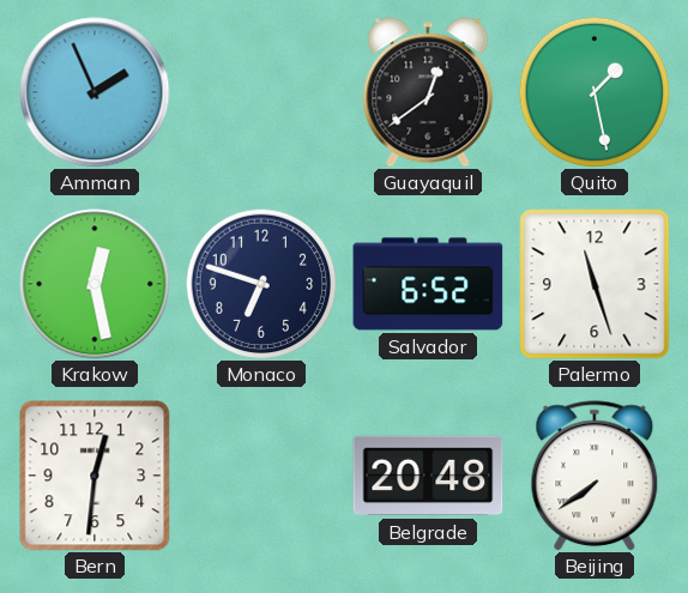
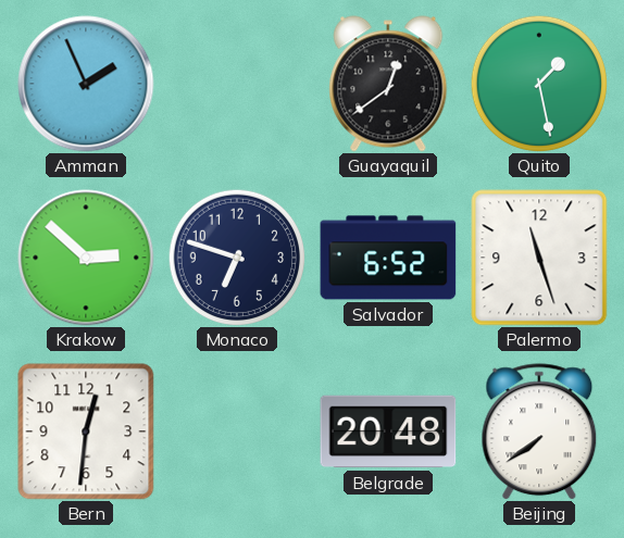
Krakow: 12:28 -> 2:52
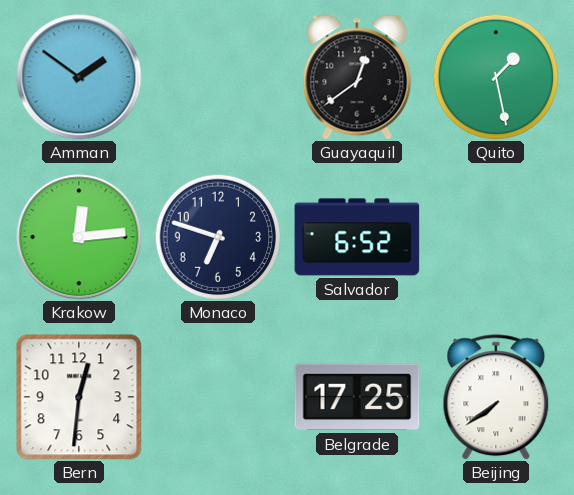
Amman: 1:56 -> 1:51
Krakow: 2:52 -> 12:14
Palermo: 11:27 -> none
Belgrade: 20:48 -> 17:25
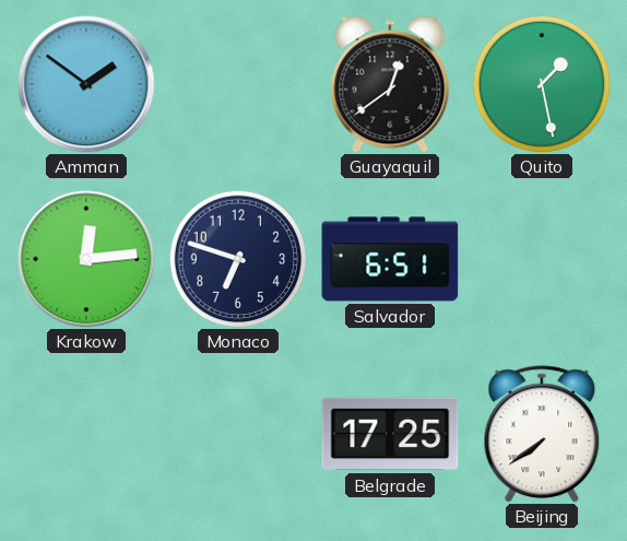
Salvador: 6:52 -> 6:51
Bern: 12:31 -> none
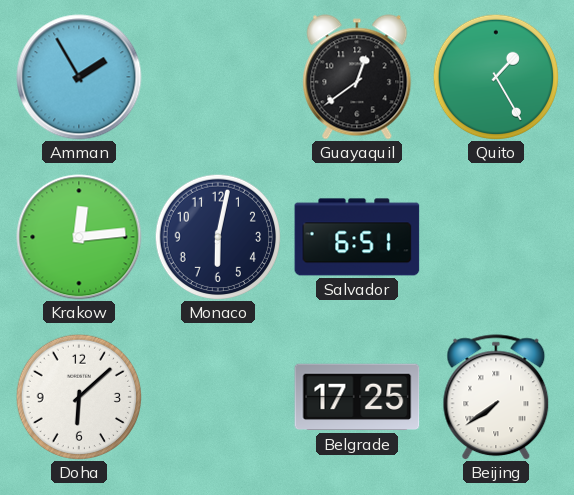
Amman: 1:51 -> 1:55
Quito: 1:28 -> 1:25
Monaco: 6:48 -> 6:02
Doha: none -> 6:08
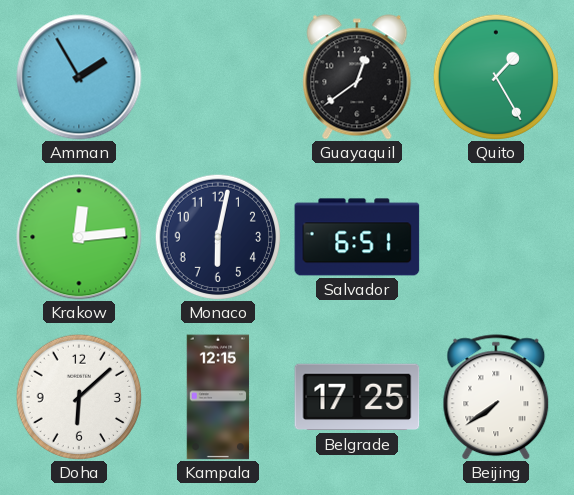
Kampala: none -> 12:15
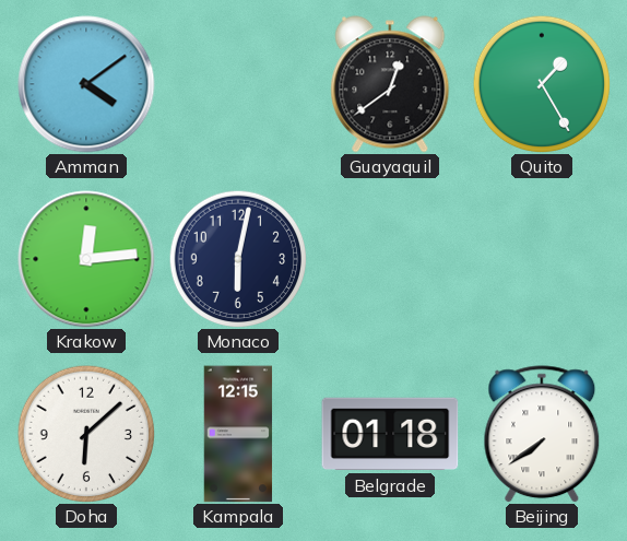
Amman: 1:55 -> 4:09
Salvador: 6:51 -> none
Belgrade: 17:25 -> 01:18
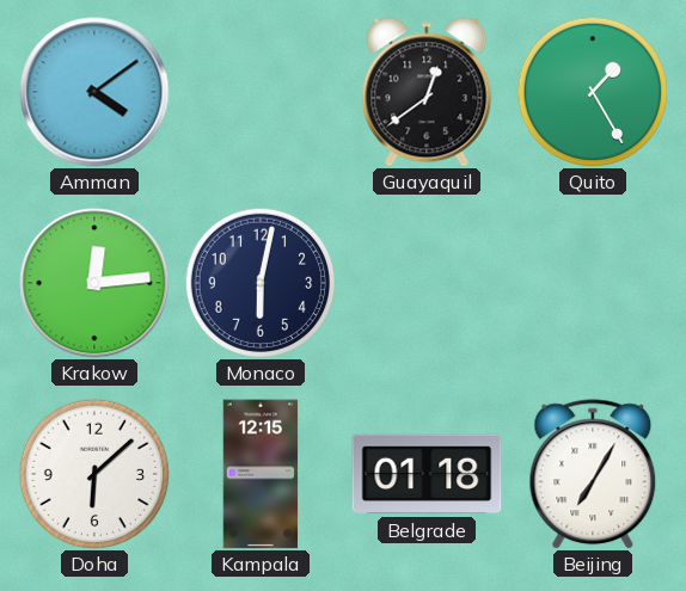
Beijing: 7:39 -> 7:05
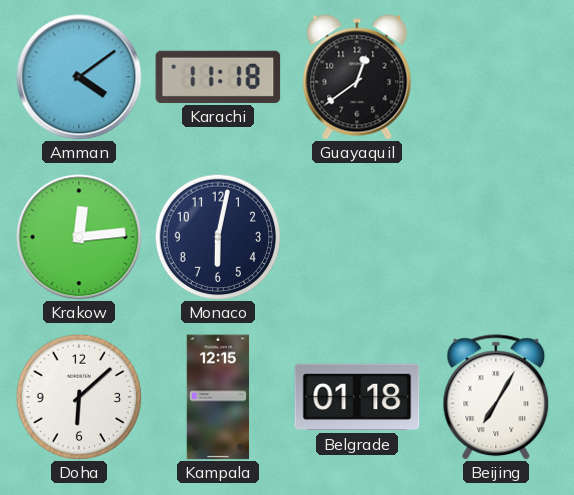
Karachi: none -> 11:18
Quito: 1:25 -> none
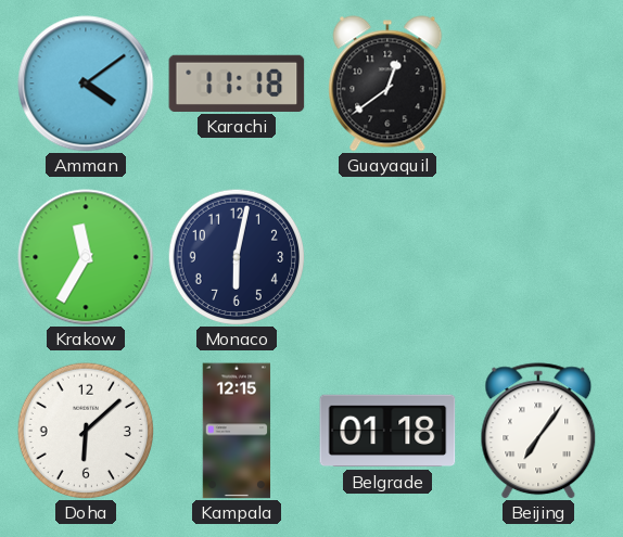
Krakow: 12:14 -> 11:35
Beijing: 7:05 -> 7:06
